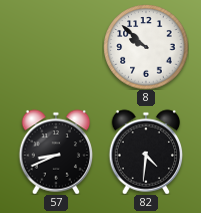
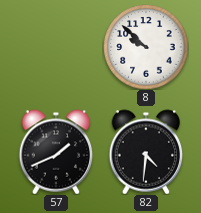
57: 8:41 -> 1:41
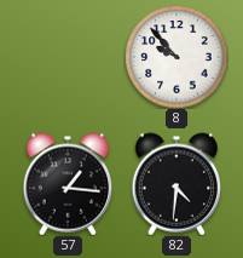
8: 9:52 -> 9:53
57: 1:41 -> 1:16
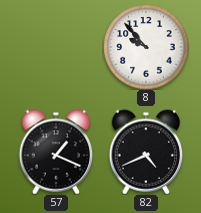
57: 1:16 -> 1:19
82: 4:31 -> 4:41
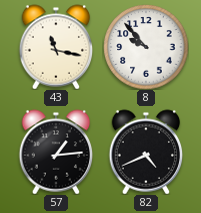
43: none -> 11:17
57: 1:19 -> 1:14
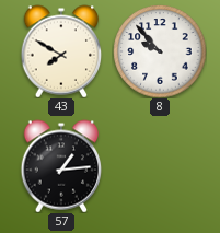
43: 11:17 -> 7:50
82: 4:41 -> none
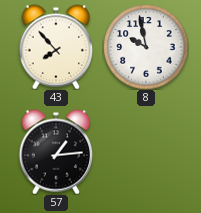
43: 7:50 -> 7:53
8: 9:53 -> 9:58
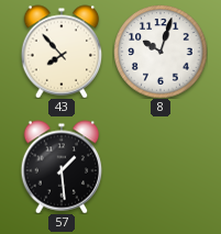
8: 9:58 -> 10:03
57: 1:14 -> 1:29
